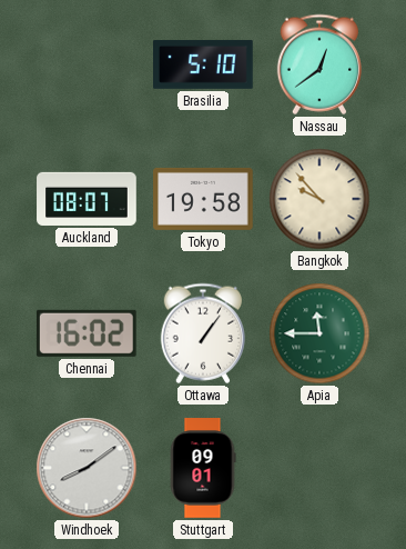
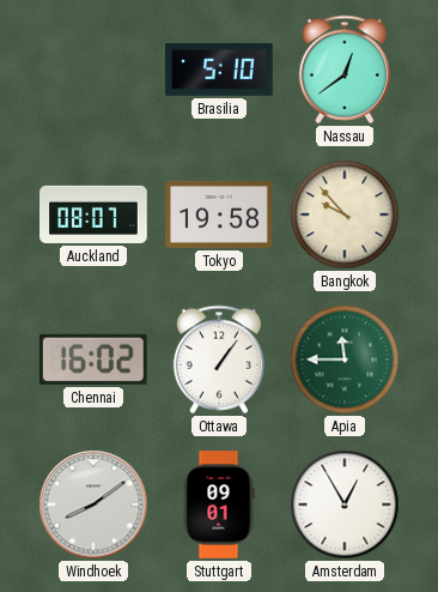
Amsterdam: none -> 12:55
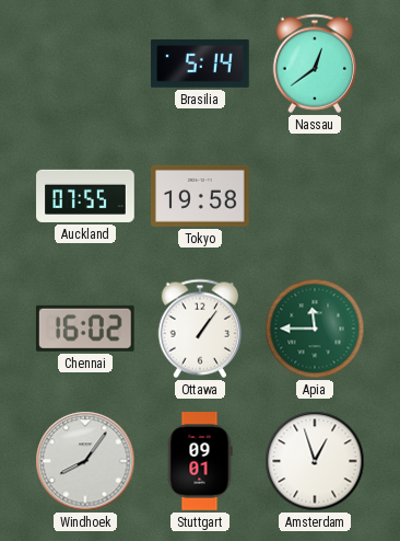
Brasilia: 5:10 -> 5:14
Auckland: 08:07 -> 07:55
Bangkok: 9:53 -> none
Windhoek: 8:09 -> 8:06
Amsterdam: 12:55 -> 12:57
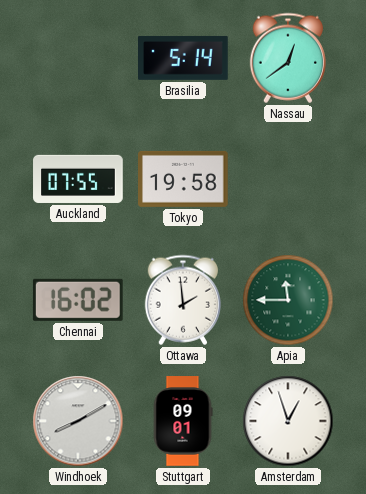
Ottawa: 1:06 -> 1:59
Windhoek: 8:06 -> 8:10
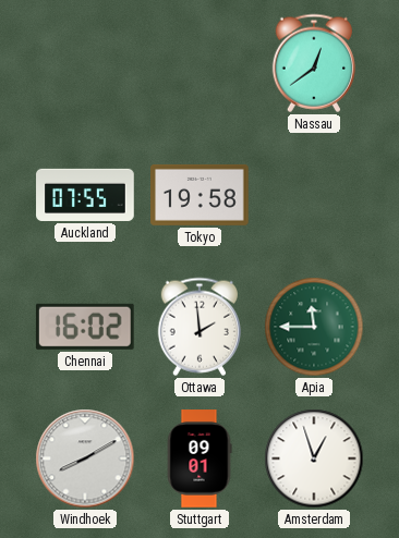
Brasilia: 5:14 -> none
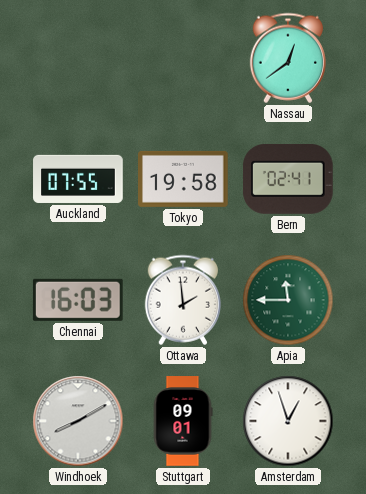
Bern: none -> 02:41
Chennai: 16:02 -> 16:03
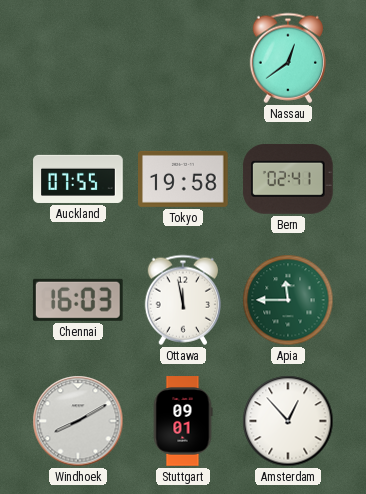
Ottawa: 1:59 -> 11:58
Amsterdam: 12:57 -> 12:53
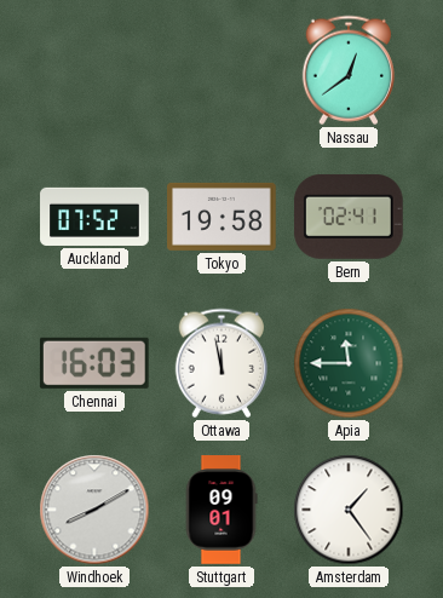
Auckland: 07:55 -> 07:52
Amsterdam: 12:53 -> 1:24
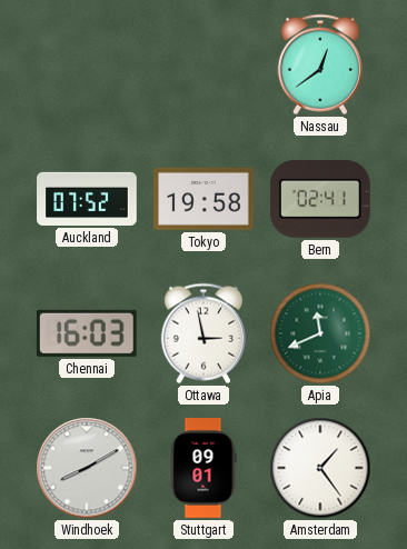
Ottawa: 11:58 -> 2:58
Apia: 11:45 -> 11:41
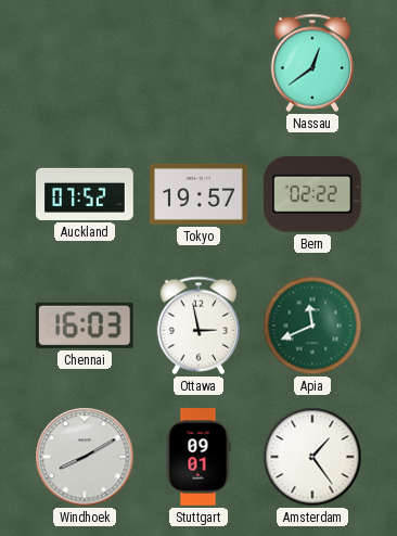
Tokyo: 19:58 -> 19:57
Bern: 02:41 -> 02:22
